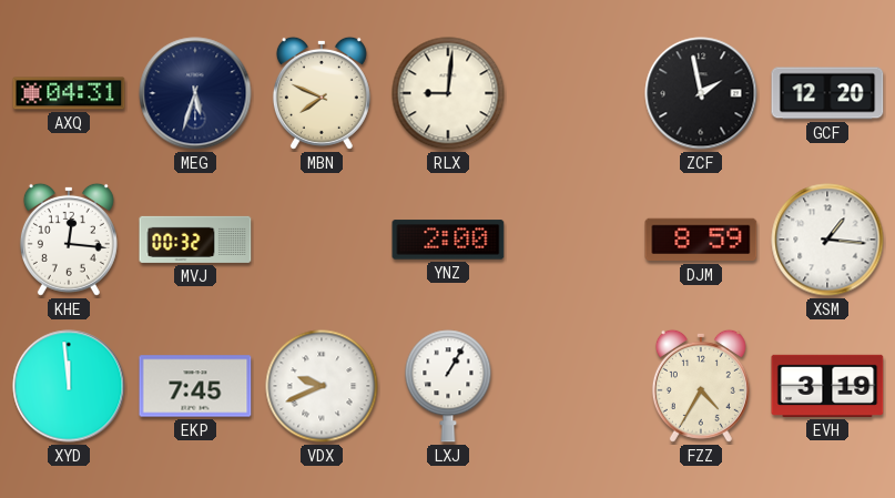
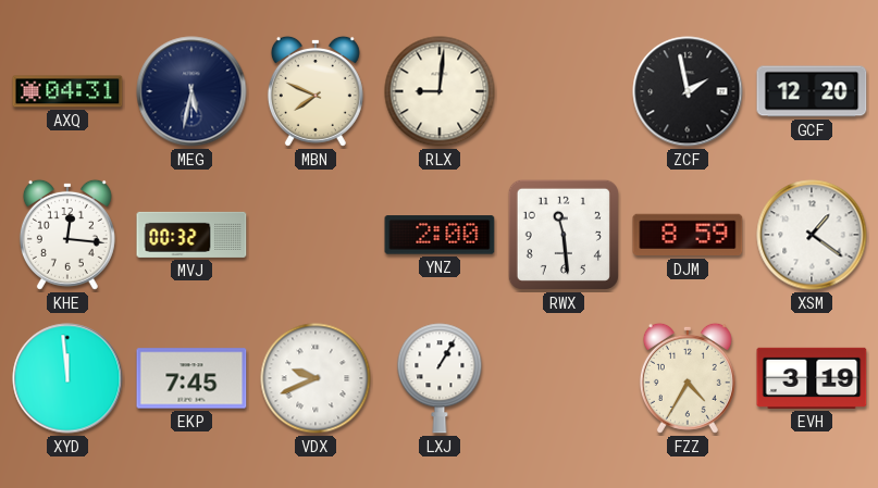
MEG: 5:33 -> 5:32
RWX: none -> 11:29
XSM: 1:16 -> 1:21
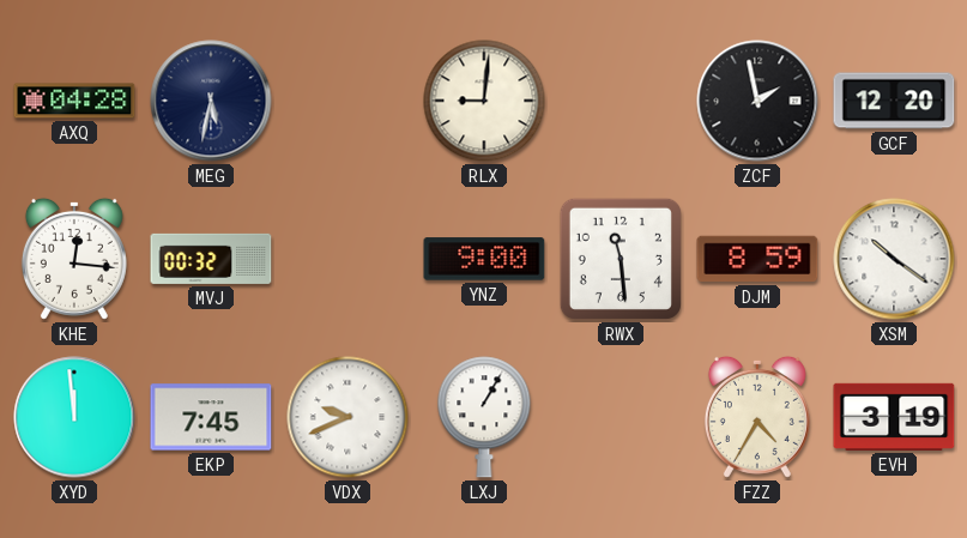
AXQ: 04:31 -> 04:28
MBN: 7:49 -> none
YNZ: 2:00 -> 9:00
XSM: 1:21 -> 10:21
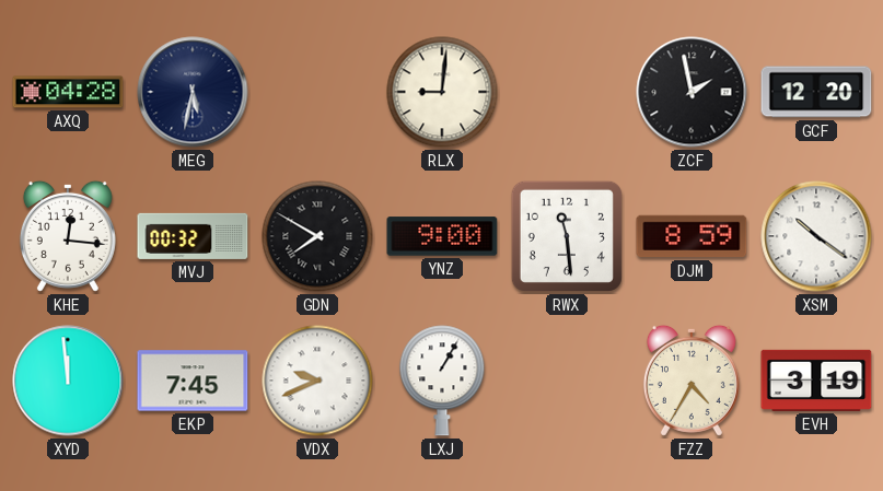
GDN: none -> 7:50
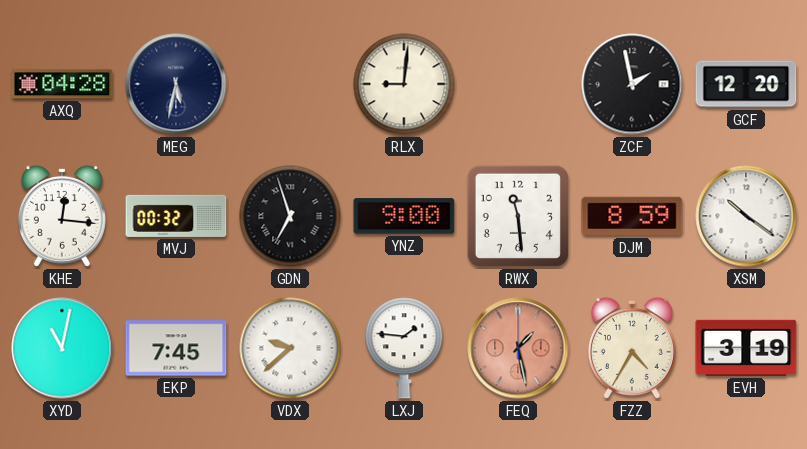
GDN: 7:50 -> 6:57
XYD: 11:59 -> 11:02
VDX: 9:41 -> 9:38
LXJ: 1:05 -> 1:46
FEQ: none -> 1:28
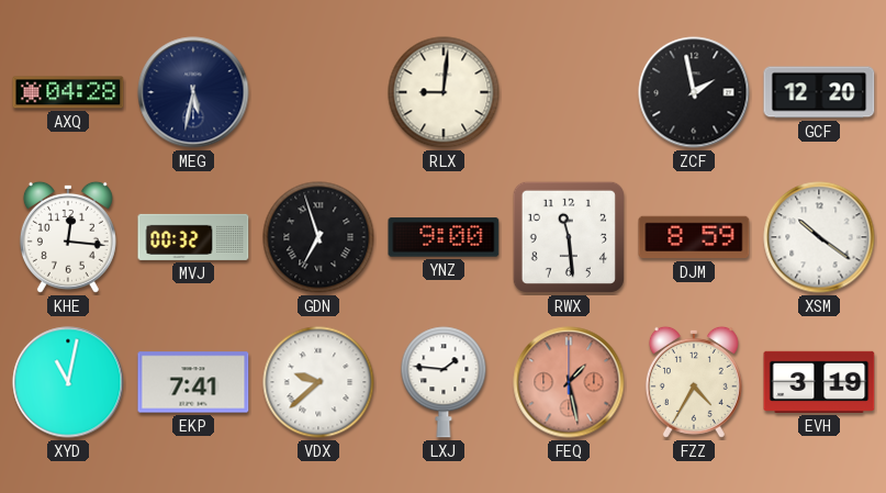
EKP: 7:45 -> 7:41
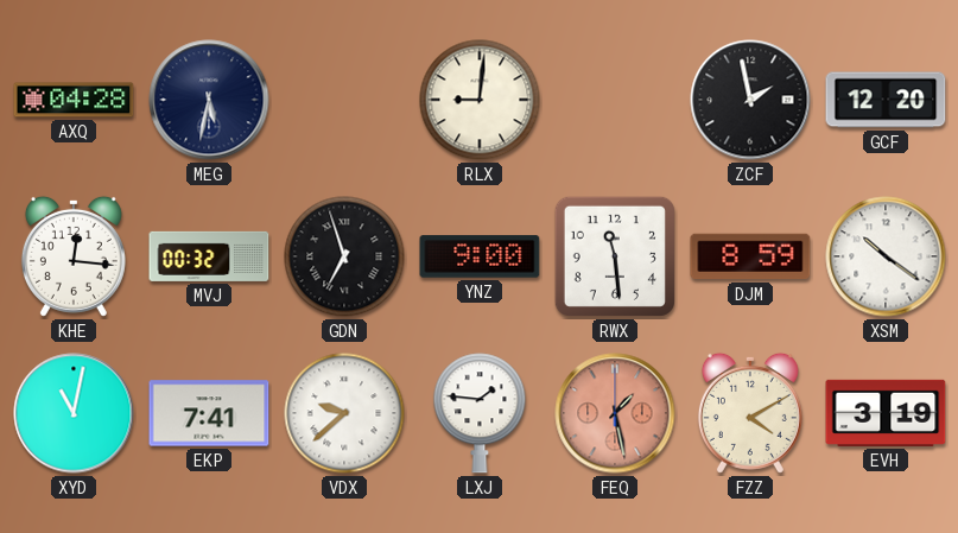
FZZ: 4:35 -> 4:10
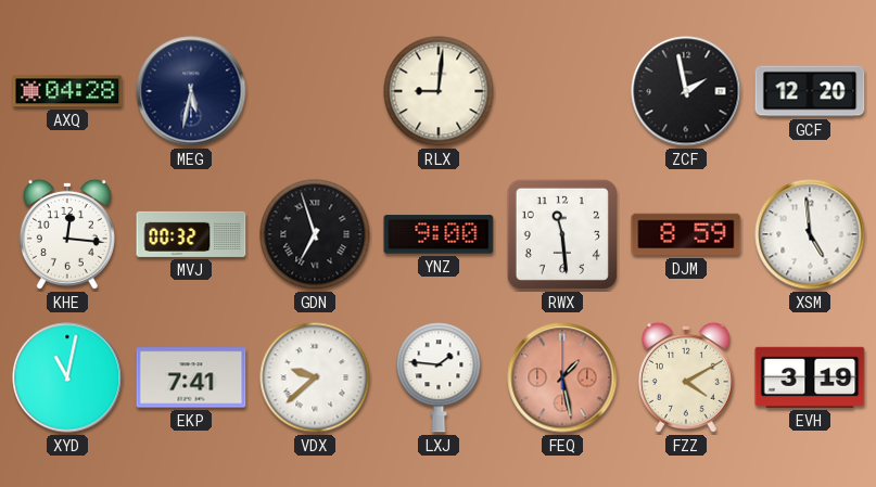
XSM: 10:21 -> 4:59
